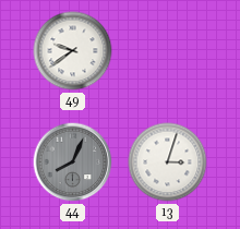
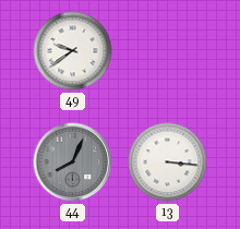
13: 3:03 -> 3:16
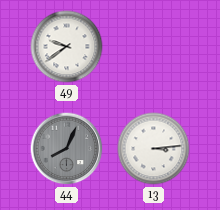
13: 3:16 -> 3:14
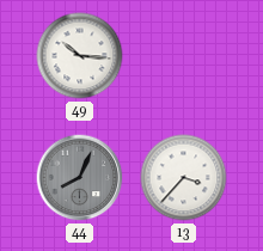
49: 9:39 -> 10:16
13: 3:14 -> 3:37
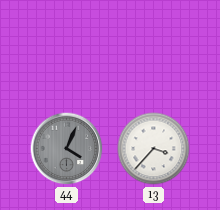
49: 10:16 -> none
44: 8:04 -> 4:04
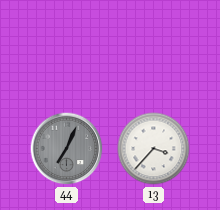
44: 4:04 -> 7:04
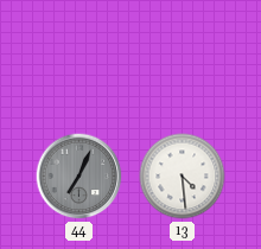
13: 3:37 -> 4:29
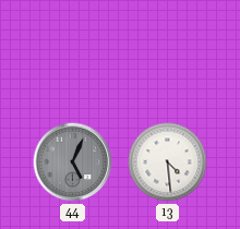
44: 7:04 -> 5:04
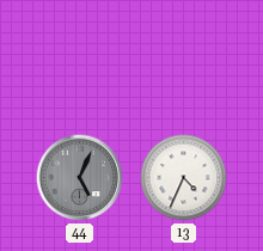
13: 4:29 -> 4:34
